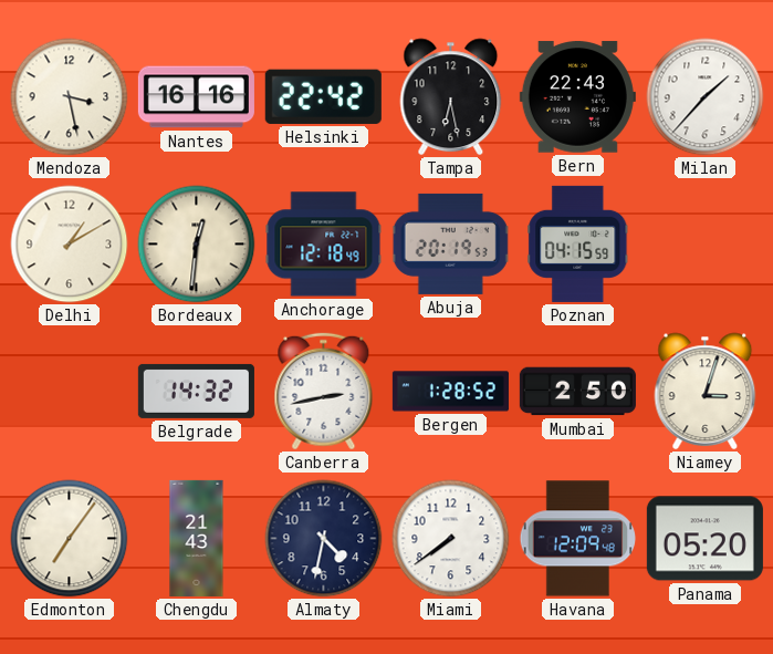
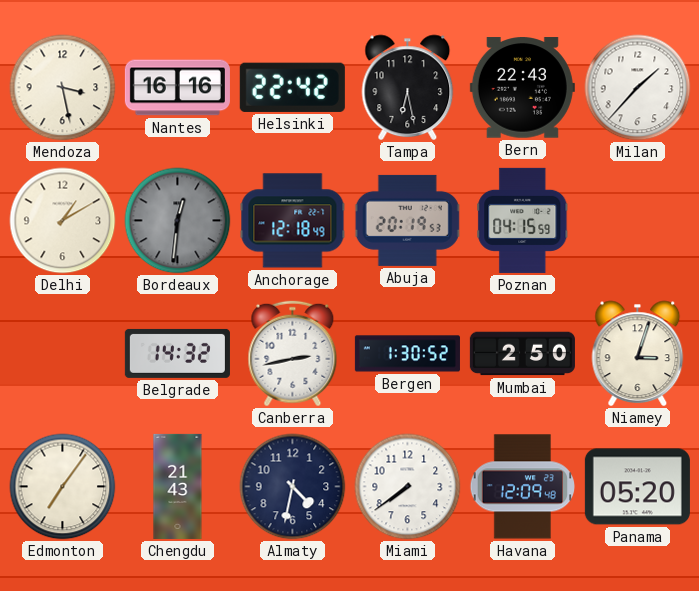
Bordeaux dial: cream -> grey
Bergen: 1:28 -> 1:30
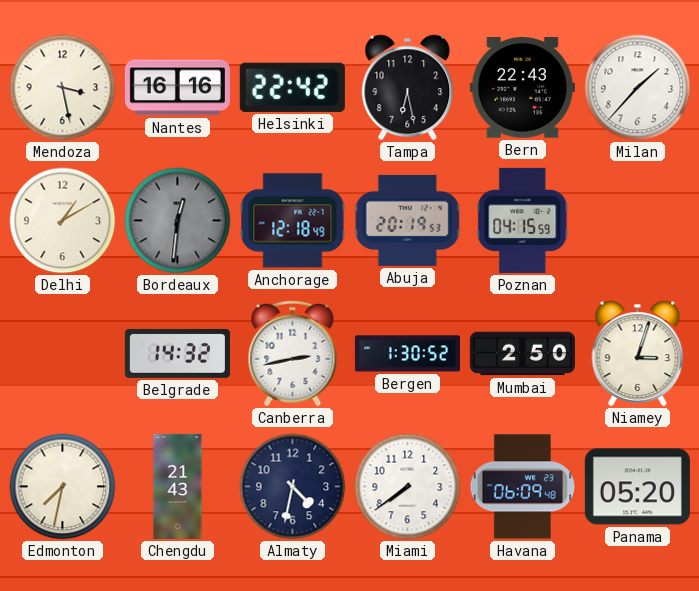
Edmonton: 7:06 -> 7:32
Havana: 12:09 -> 06:09
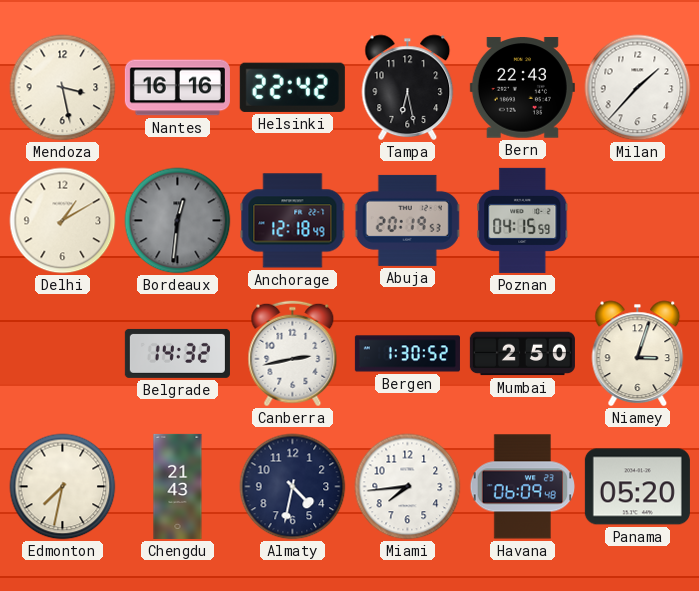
Miami: 7:39 -> 7:44
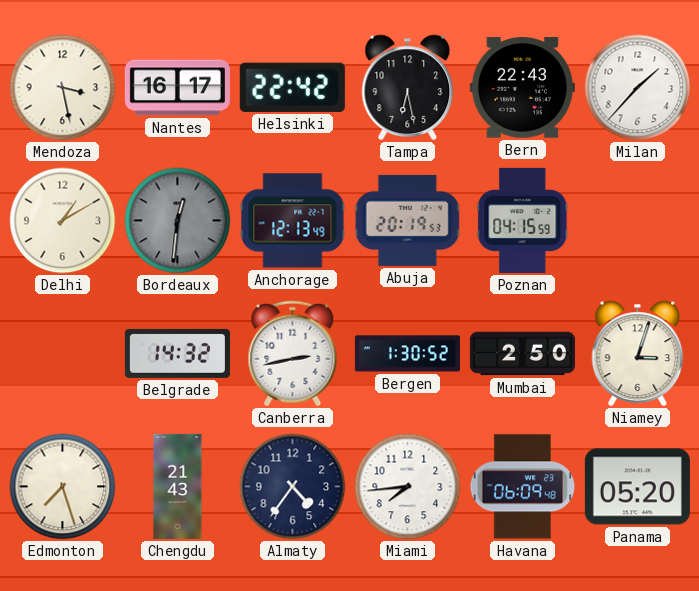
Nantes: 16:16 -> 16:17
Anchorage: 12:18 -> 12:13
Edmonton: 7:32 -> 7:27
Almaty: 4:32 -> 4:36
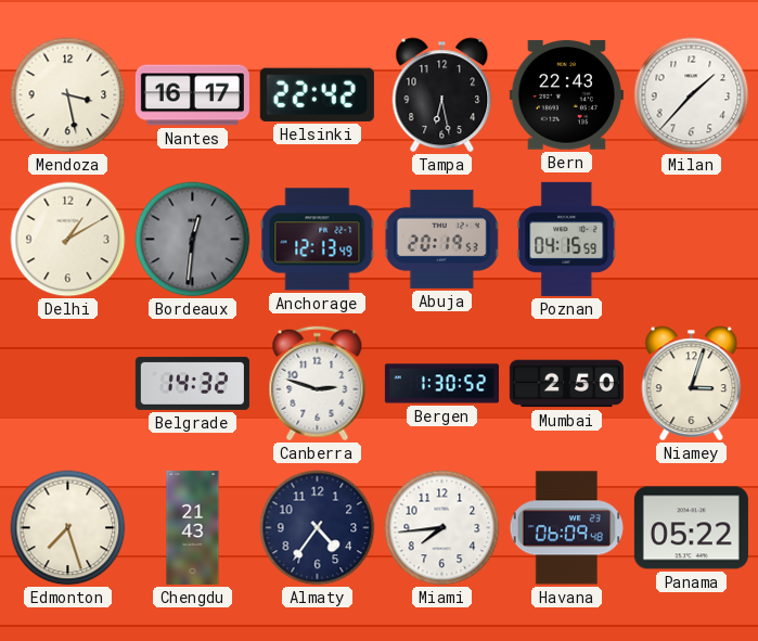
Canberra: 2:43 -> 2:48
Panama: 05:20 -> 05:22
